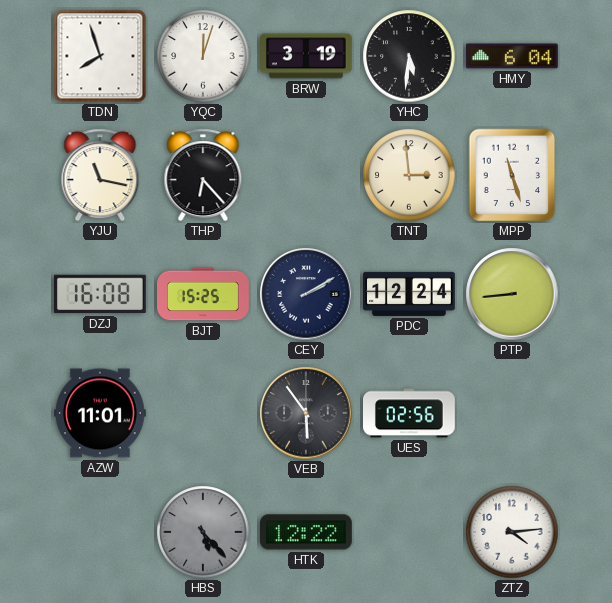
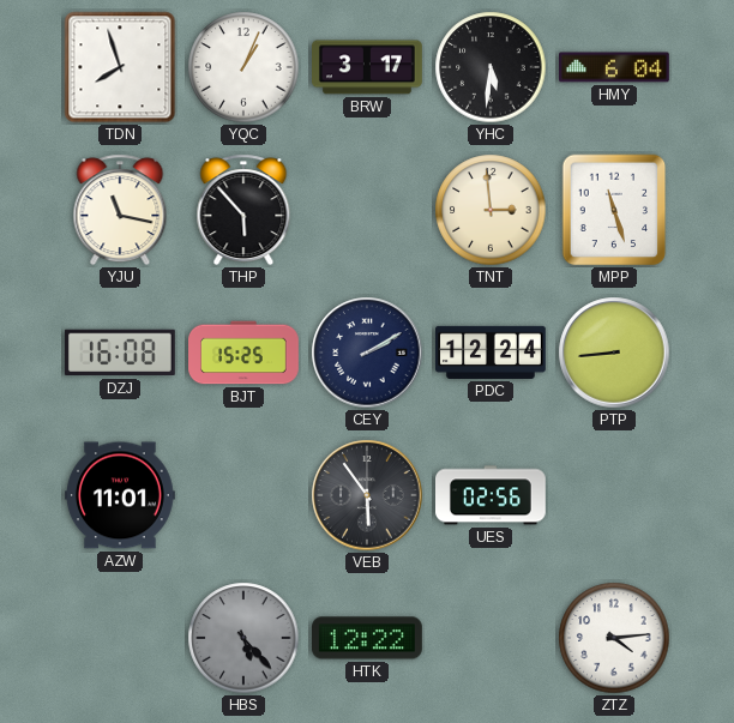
YQC: 12:03 -> 1:04
BRW: 3:19 -> 3:17
THP: 6:23 -> 5:53
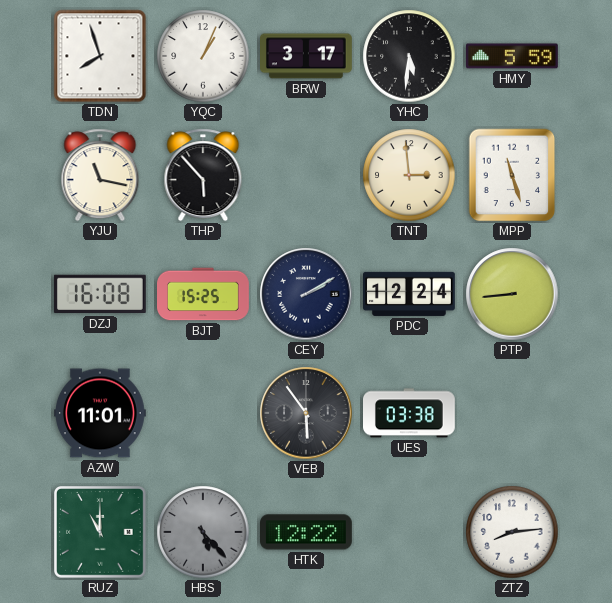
HMY: 6:04 -> 5:59
UES: 02:56 -> 03:38
RUZ: none -> 11:00
ZTZ: 4:14 -> 8:14
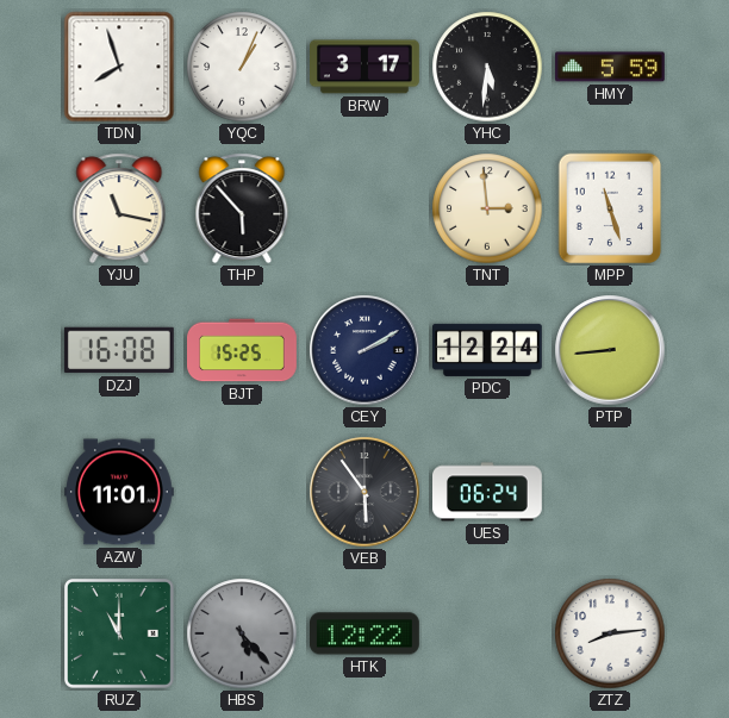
UES: 03:38 -> 06:24
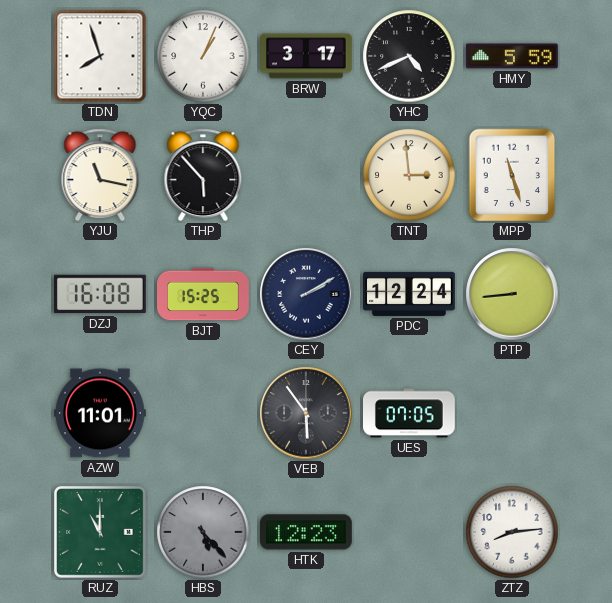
YHC: 5:31 -> 4:41
UES: 06:24 -> 07:05
HTK: 12:22 -> 12:23
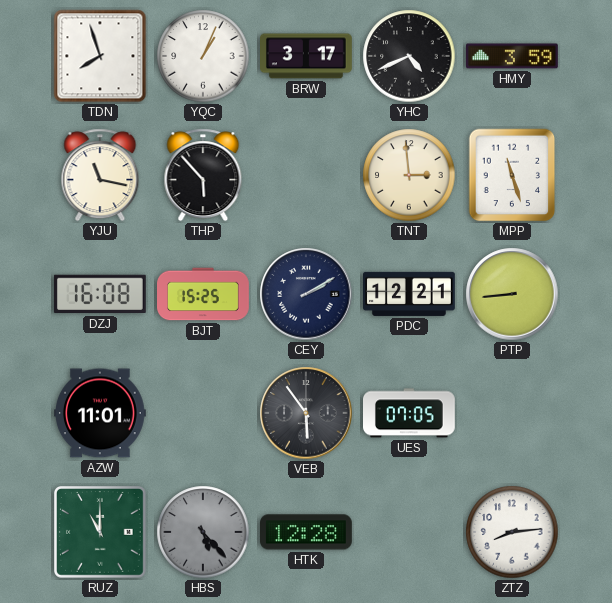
HMY: 5:59 -> 3:59
PDC: 12:24 -> 12:21
HTK: 12:23 -> 12:28
